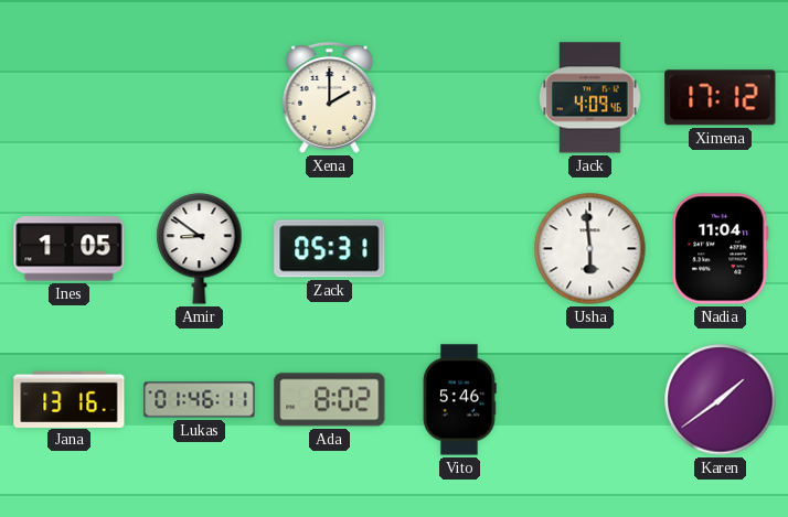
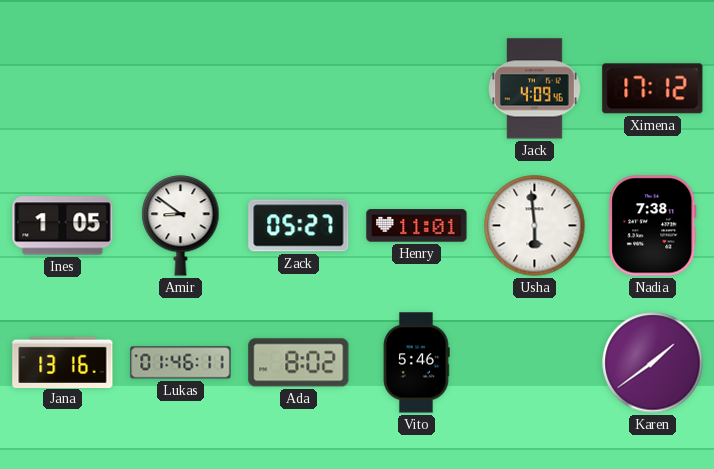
Xena: 2:00 -> none
Zack: 05:31 -> 05:27
Henry: none -> 11:01
Nadia: 11:04 -> 7:38
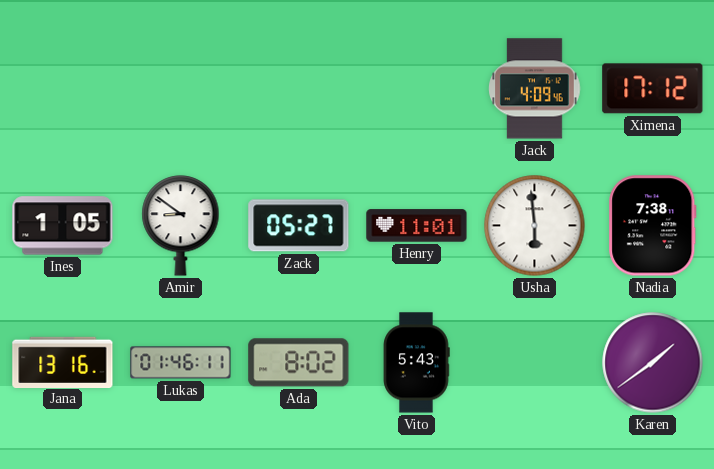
Vito: 5:46 -> 5:43
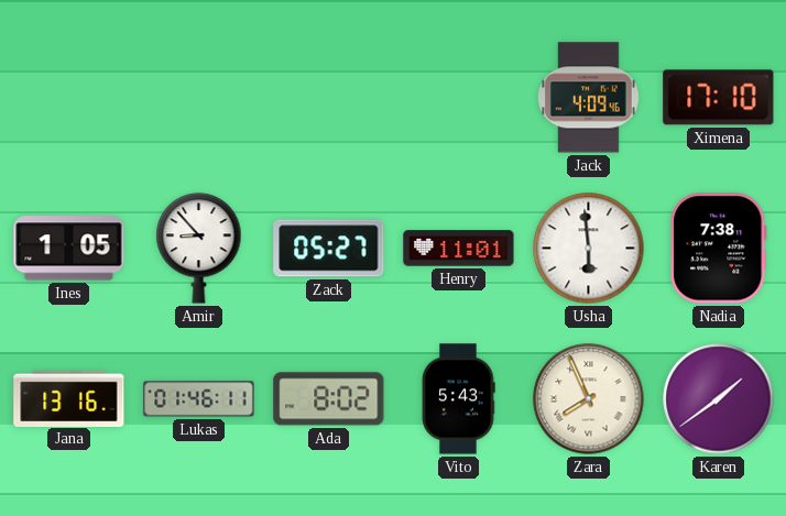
Ximena: 17:12 -> 17:10
Amir: 8:51 -> 8:53
Zara: none -> 7:56
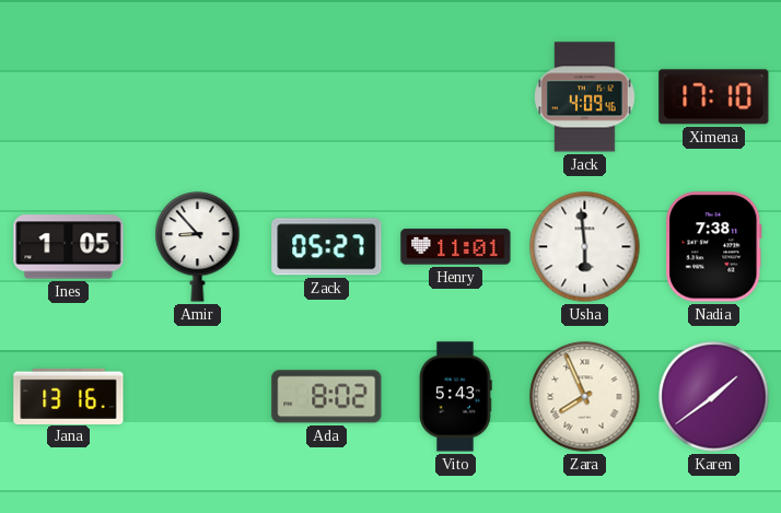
Lukas: 01:46 -> none
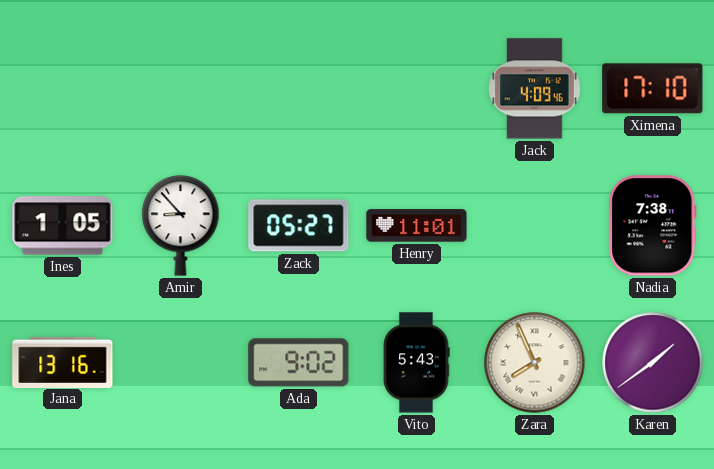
Usha: 5:59 -> none
Ada: 8:02 -> 9:02
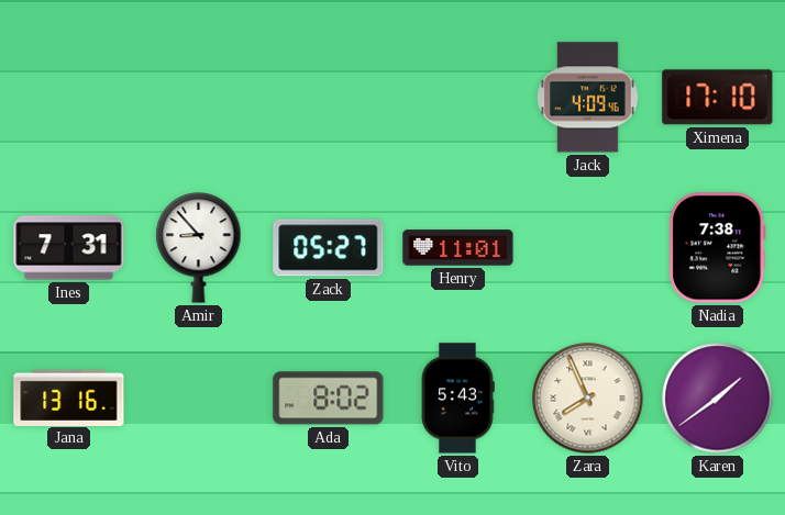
Ines: 1:05 -> 7:31
Ada: 9:02 -> 8:02
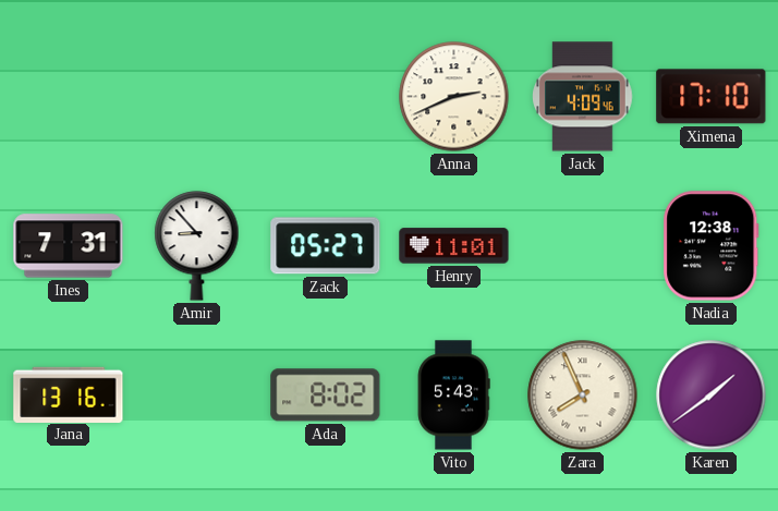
Anna: none -> 2:41
Nadia: 7:38 -> 12:38
